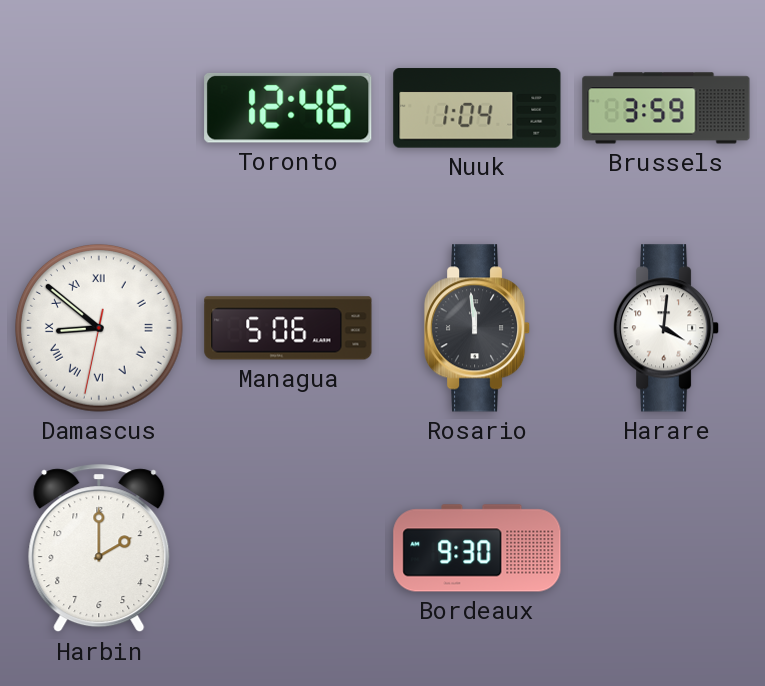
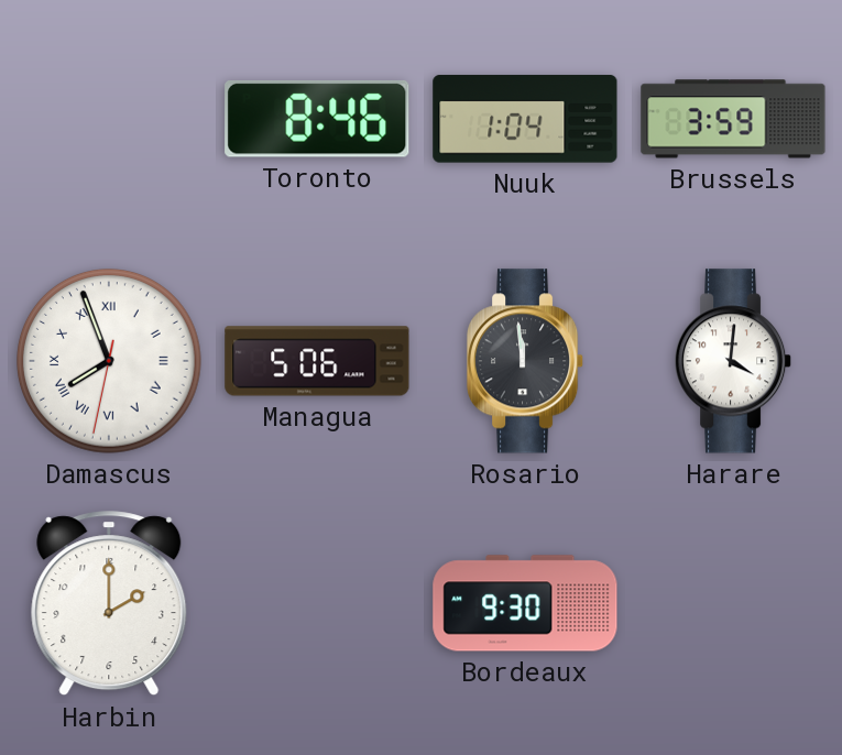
Toronto: 12:46 -> 8:46
Damascus: 8:51 -> 7:56
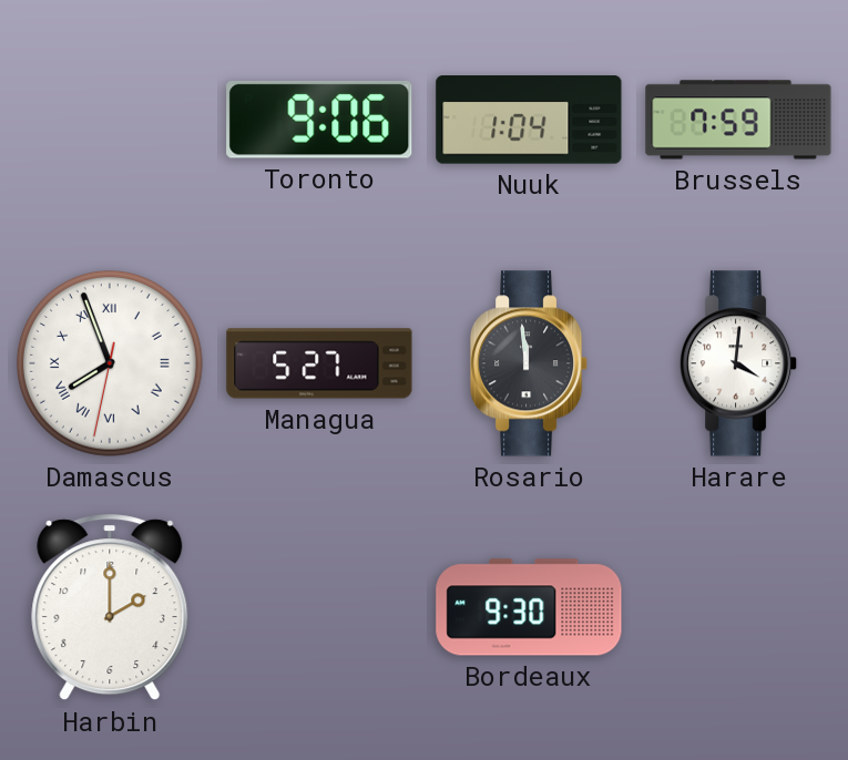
Toronto: 8:46 -> 9:06
Brussels: 3:59 -> 7:59
Managua: 5:06 -> 5:27
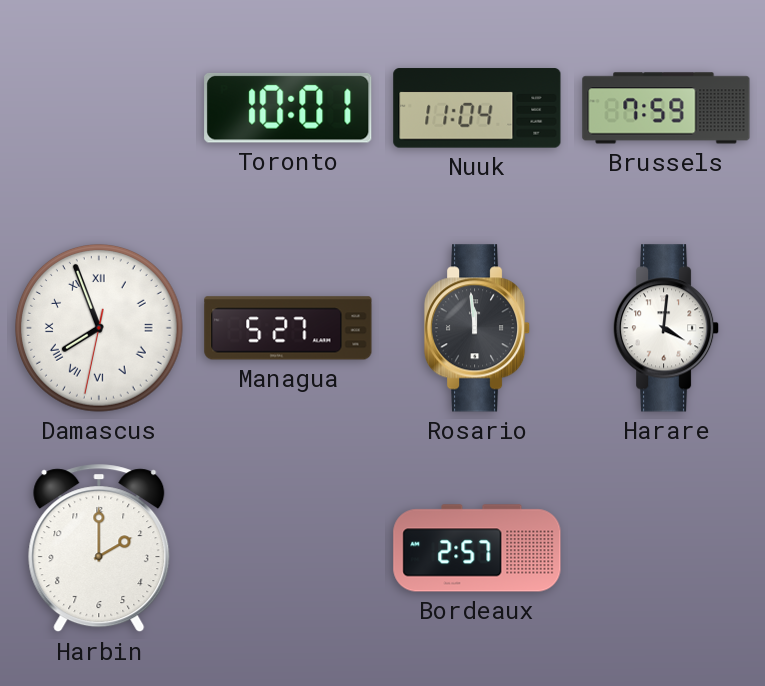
Toronto: 9:06 -> 10:01
Nuuk: 1:04 -> 11:04
Bordeaux: 9:30 -> 2:57
